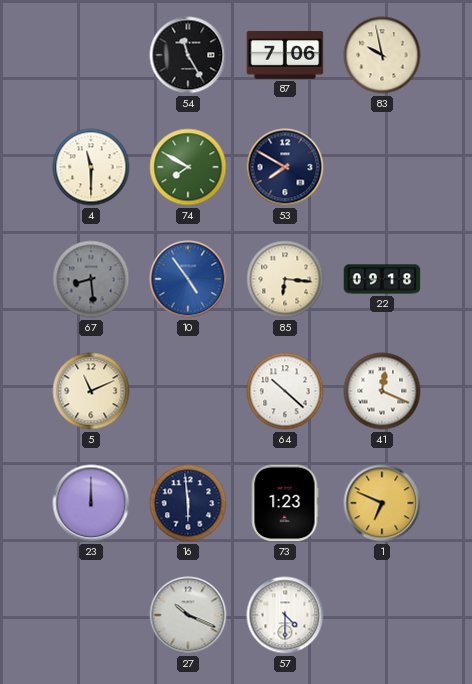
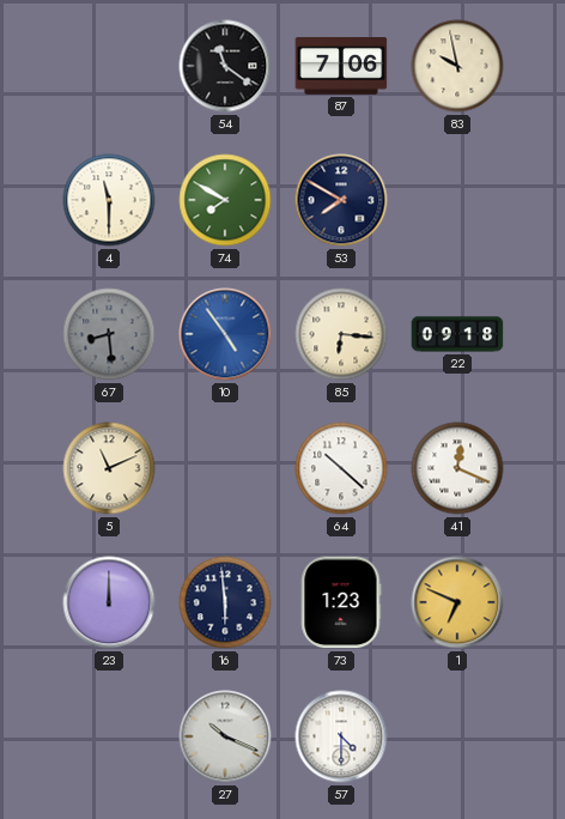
54: 11:25 -> 11:21
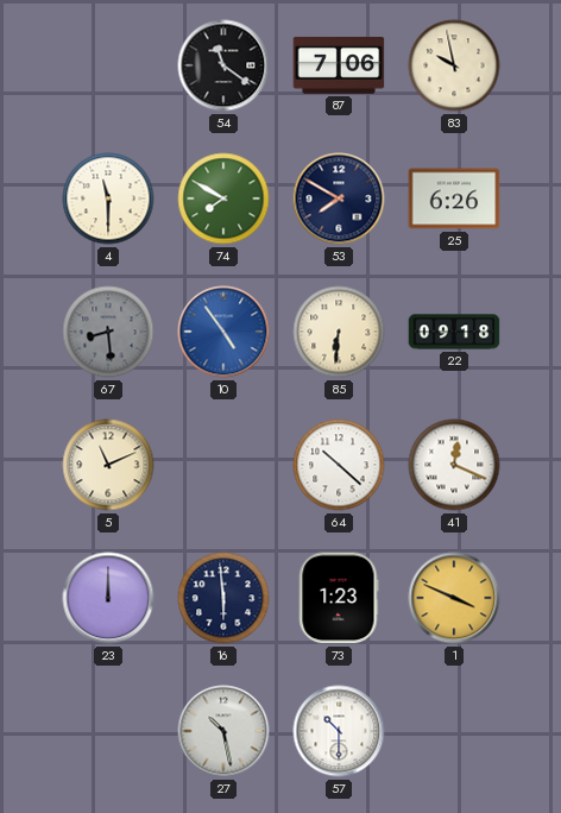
25: none -> 6:26
85: 6:16 -> 6:31
1: 6:49 -> 3:49
27: 10:19 -> 10:28
57: 4:30 -> 10:30
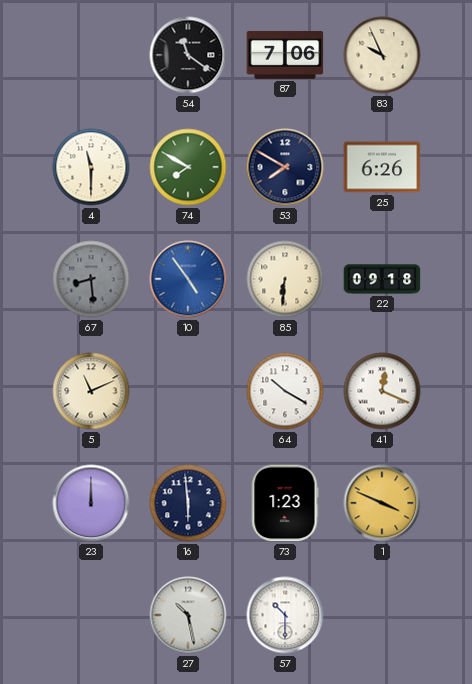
83: 9:58 -> 9:56
64: 10:22 -> 10:20
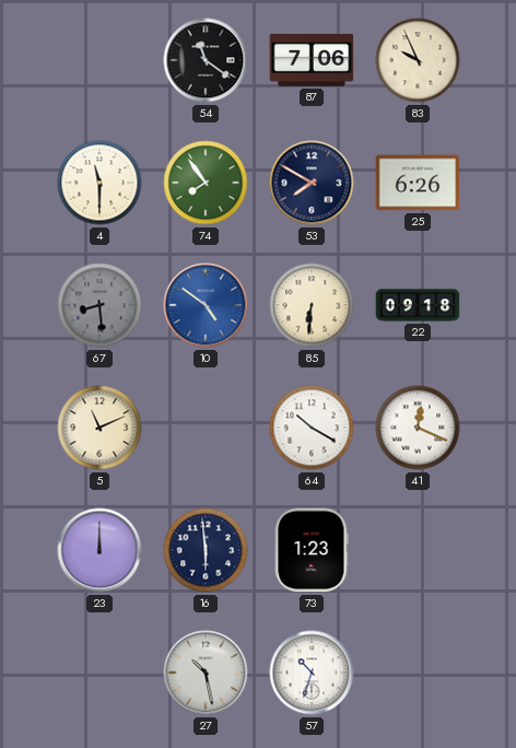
74: 7:50 -> 7:54
10: 4:54 -> 4:51
1: 3:49 -> none
57: 10:30 -> 10:33
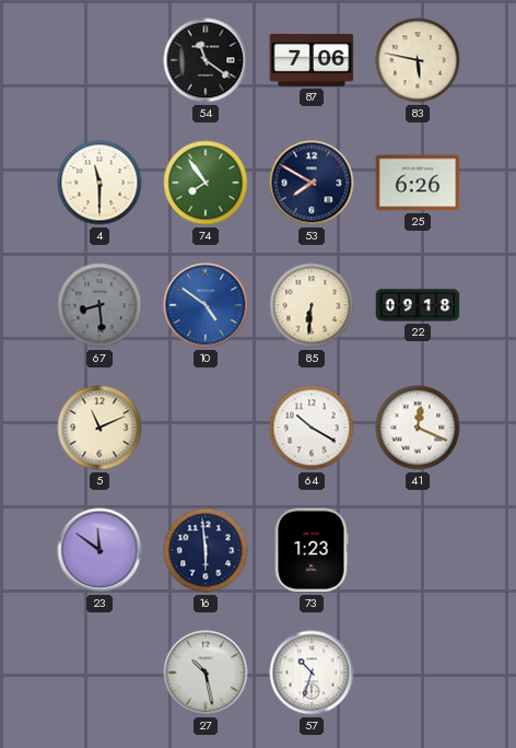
83: 9:56 -> 5:47
23: 12:00 -> 11:51
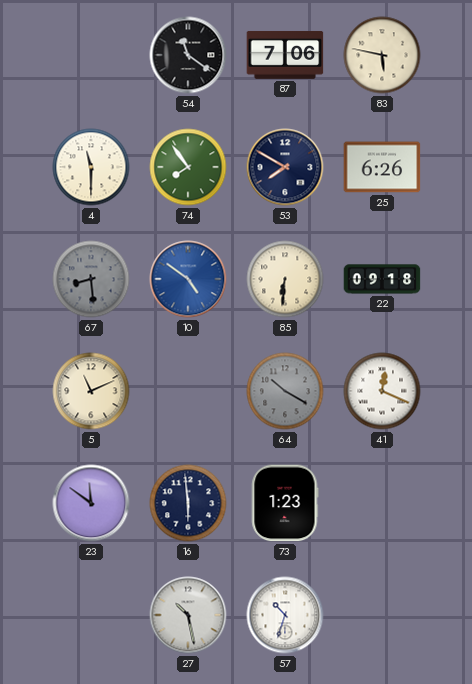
64 dial: white -> grey
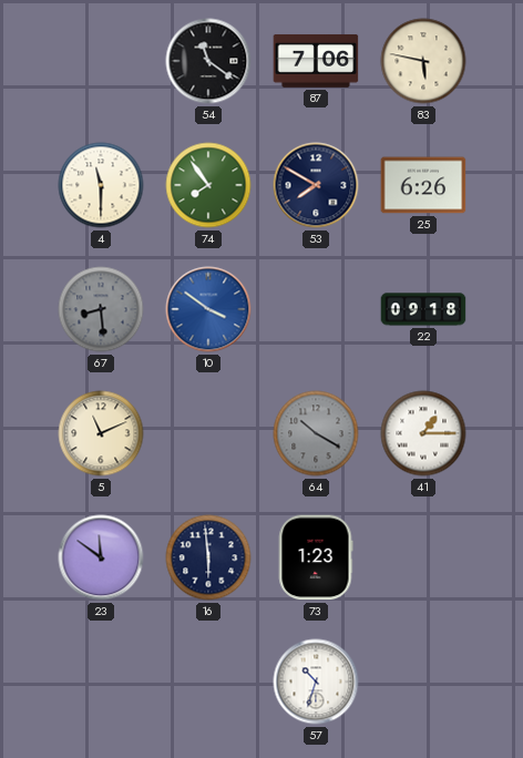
10: 4:51 -> 3:51
85: 6:31 -> none
41: 12:19 -> 1:15
27: 10:28 -> none
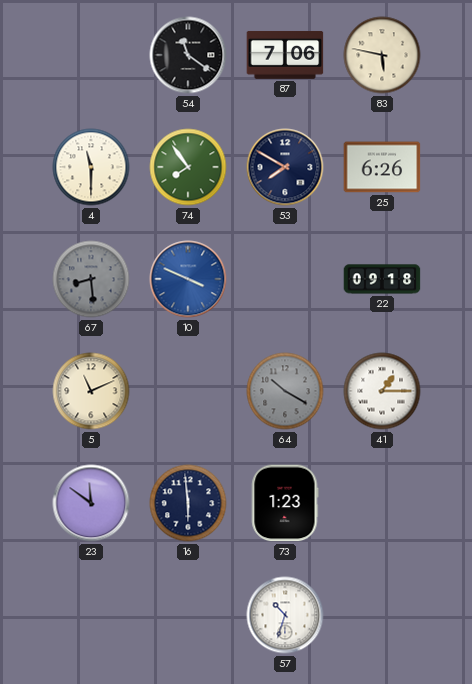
10: 3:51 -> 3:49
